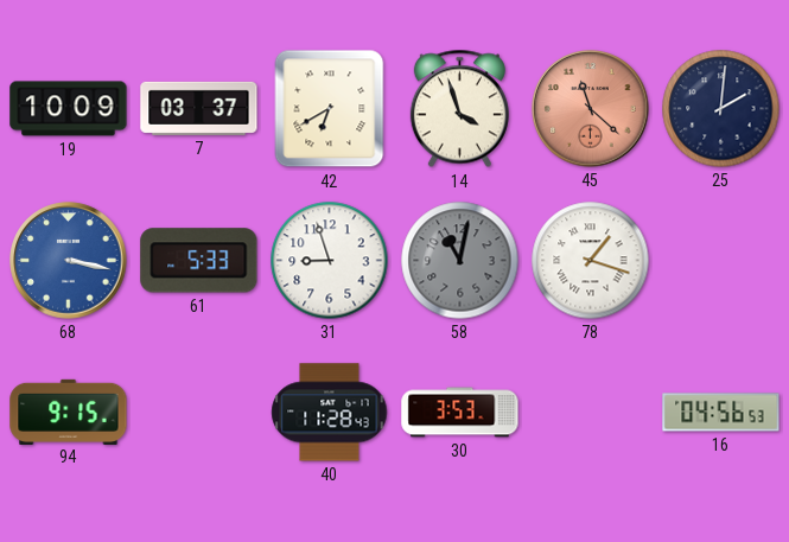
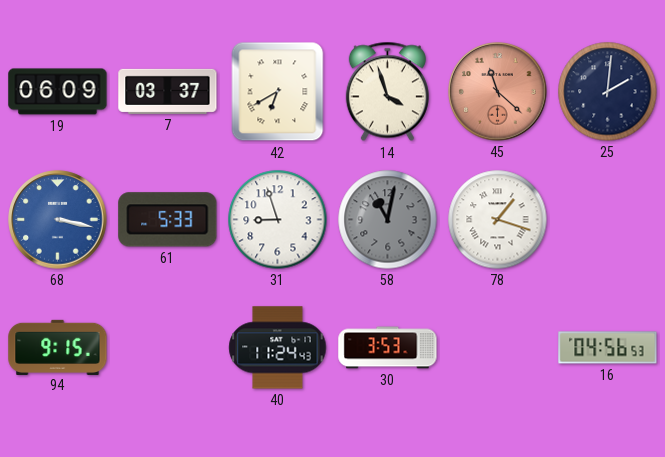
19: 10:09 -> 06:09
40: 11:28 -> 11:24
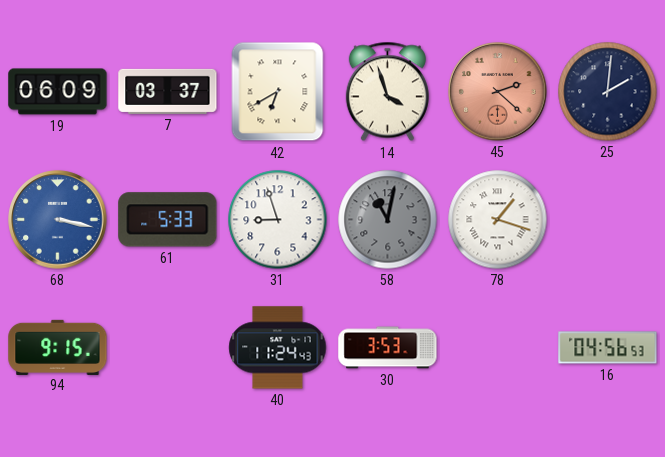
45: 11:22 -> 2:22
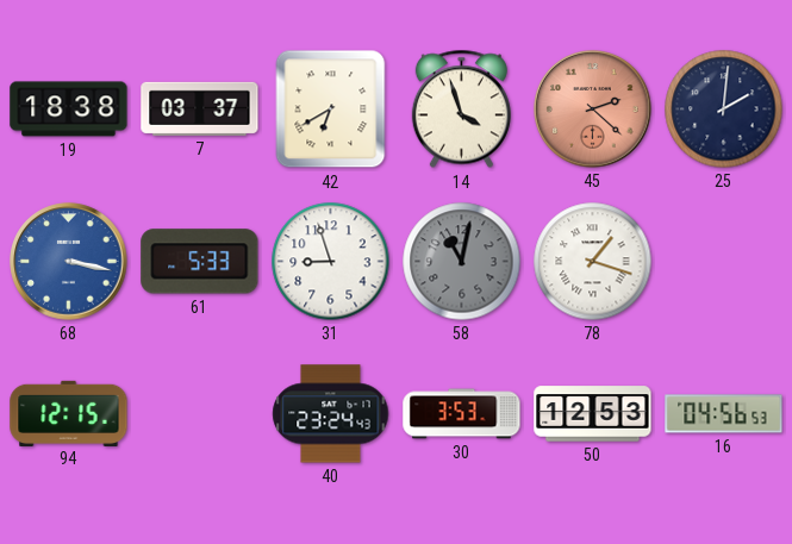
19: 06:09 -> 18:38
94: 9:15 -> 12:15
40: 11:24 -> 23:24
50: none -> 12:53
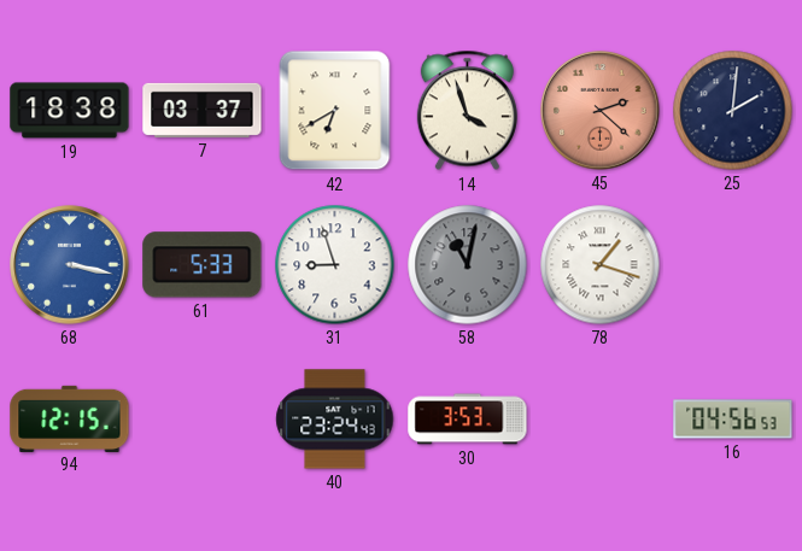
50: 12:53 -> none
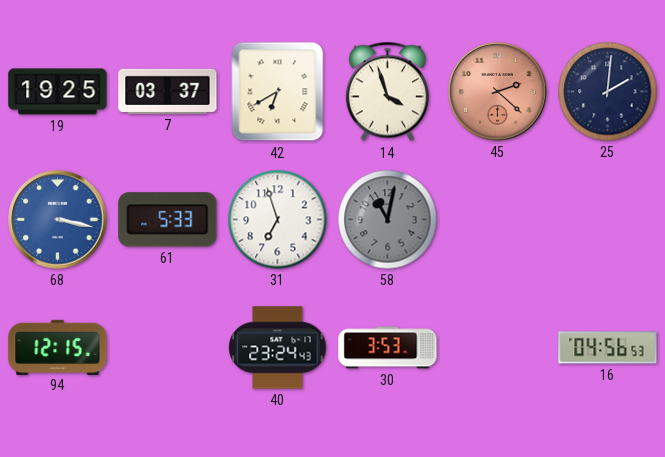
19: 18:38 -> 19:25
31: 8:57 -> 6:57
78: 1:18 -> none
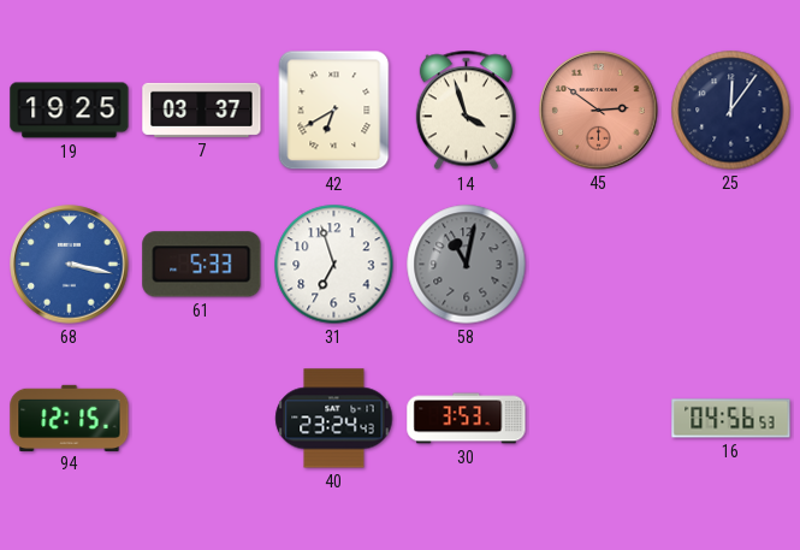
45: 2:22 -> 2:51
25: 2:01 -> 12:06
